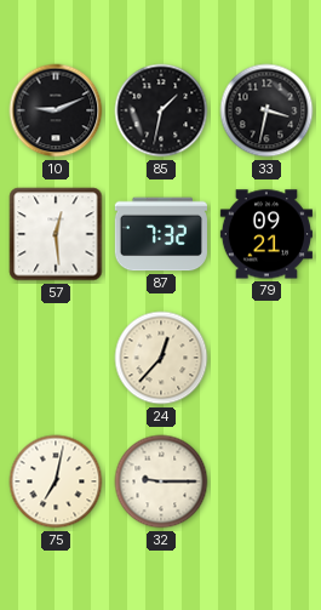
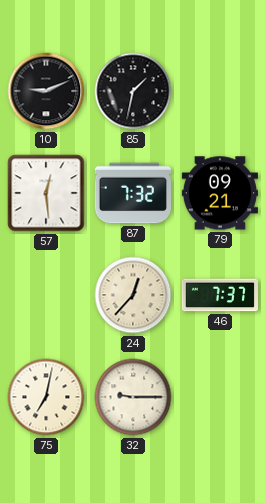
33: 3:32 -> none
46: none -> 7:37
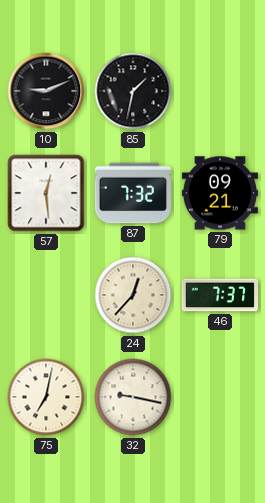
32: 9:15 -> 9:17
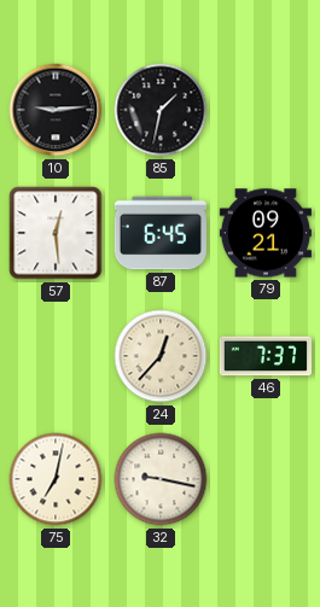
10: 9:11 -> 9:14
87: 7:32 -> 6:45
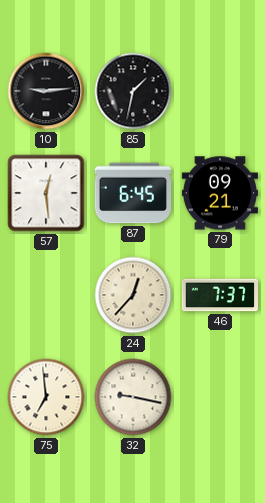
75: 7:02 -> 6:59
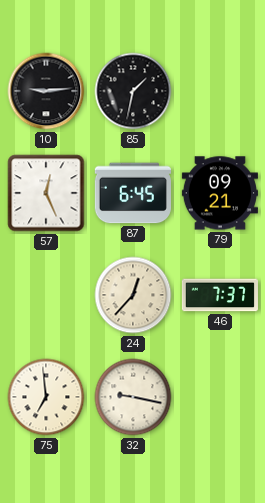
57: 12:29 -> 12:26
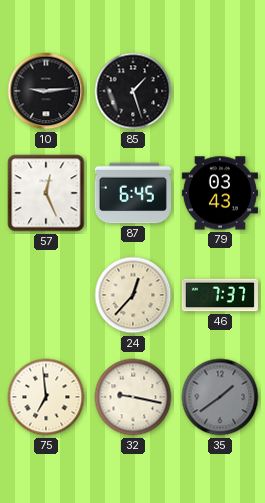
85: 1:32 -> 1:27
79: 09:21 -> 03:43
35: none -> 1:39
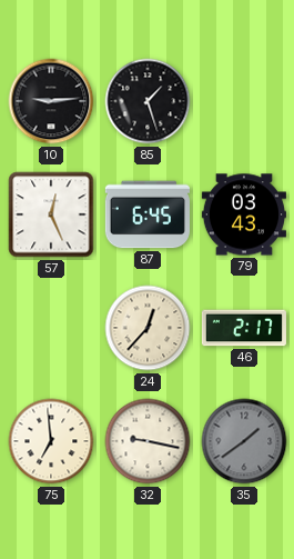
46: 7:37 -> 2:17
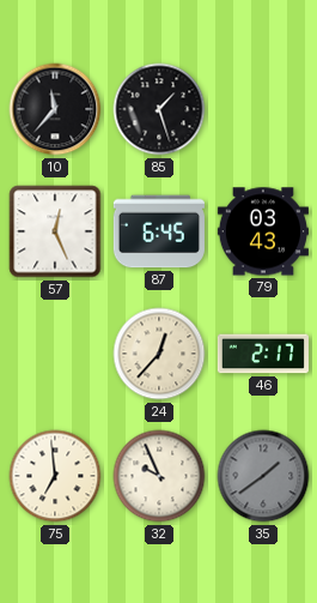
10: 9:14 -> 11:37
32: 9:17 -> 9:56
